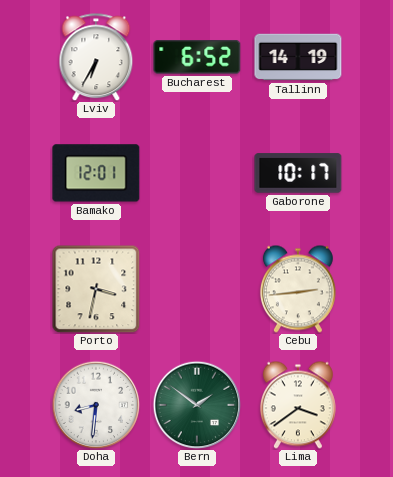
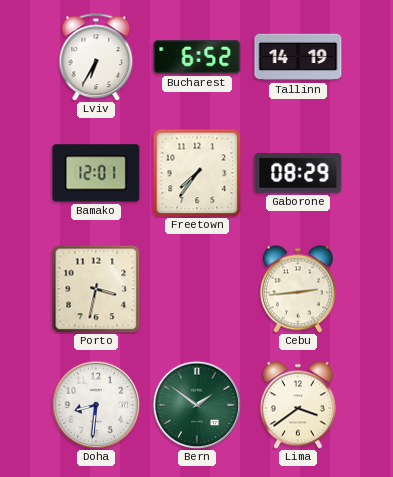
Freetown: none -> 7:36
Gaborone: 10:17 -> 08:29
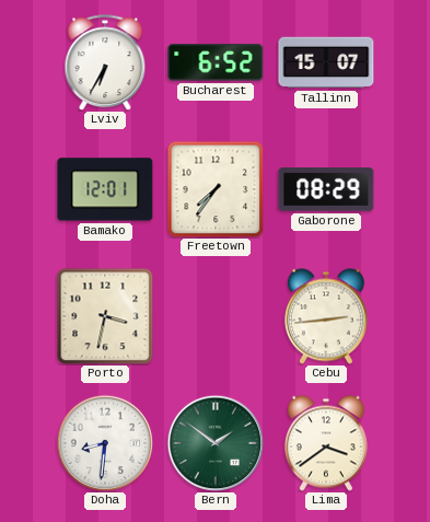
Tallinn: 14:19 -> 15:07
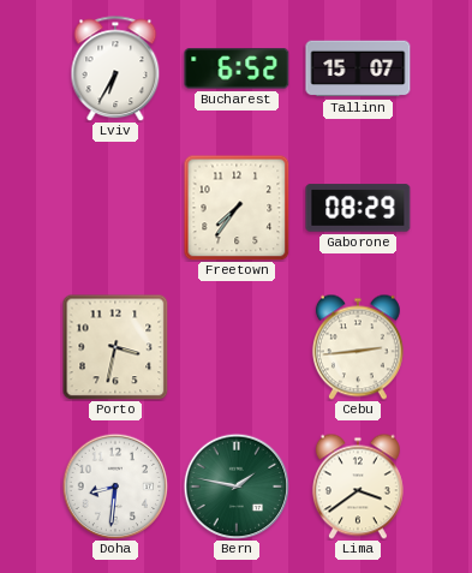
Bamako: 12:01 -> none
Bern: 1:51 -> 1:47
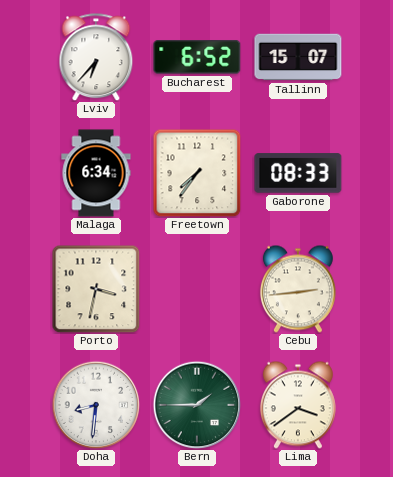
Lviv: 6:35 -> 6:37
Malaga: none -> 6:34
Gaborone: 08:29 -> 08:33
Bern: 1:47 -> 1:45
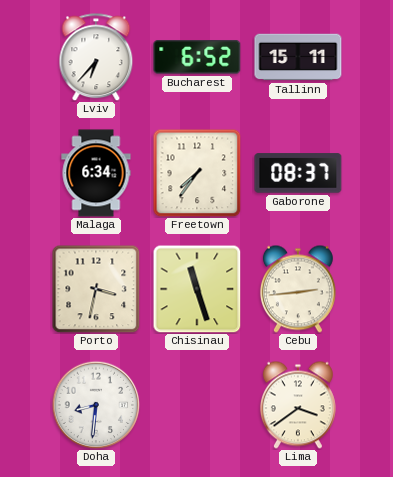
Tallinn: 15:07 -> 15:11
Gaborone: 08:33 -> 08:37
Chisinau: none -> 11:27
Bern: 1:45 -> none
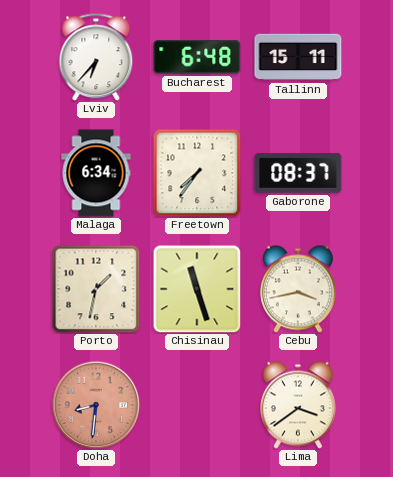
Bucharest: 6:52 -> 6:48
Porto: 3:32 -> 1:32
Cebu: 2:44 -> 3:43
Doha dial: white -> salmon
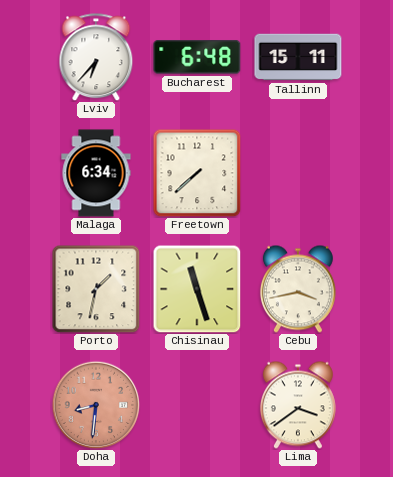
Freetown: 7:36 -> 7:38
Gaborone: 08:37 -> none
